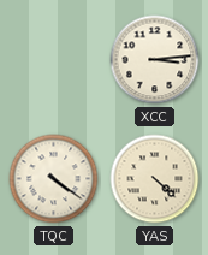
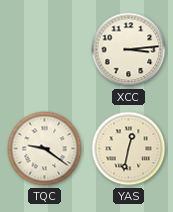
TQC: 4:21 -> 9:21
YAS: 4:22 -> 12:32
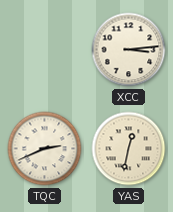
TQC: 9:21 -> 2:41
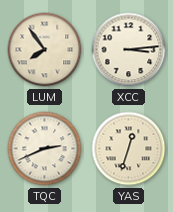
LUM: none -> 7:54
YAS: 12:32 -> 12:33
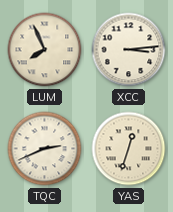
LUM: 7:54 -> 7:56
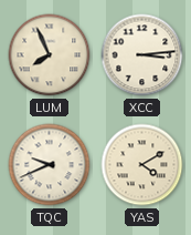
TQC: 2:41 -> 9:41
YAS: 12:33 -> 4:10
